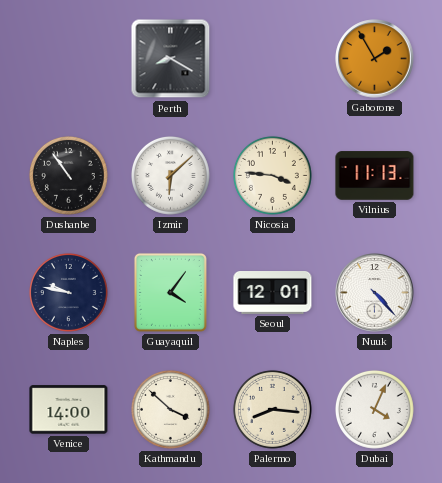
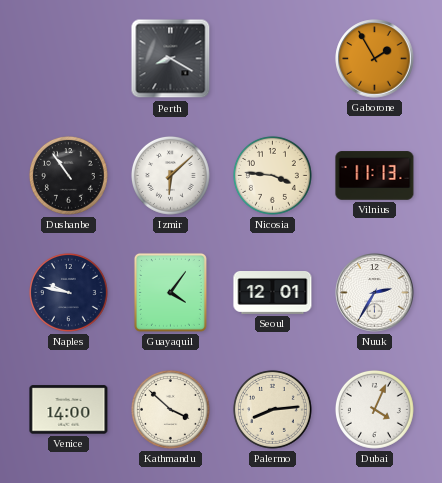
Nuuk: 4:23 -> 2:35
Palermo: 8:16 -> 8:14
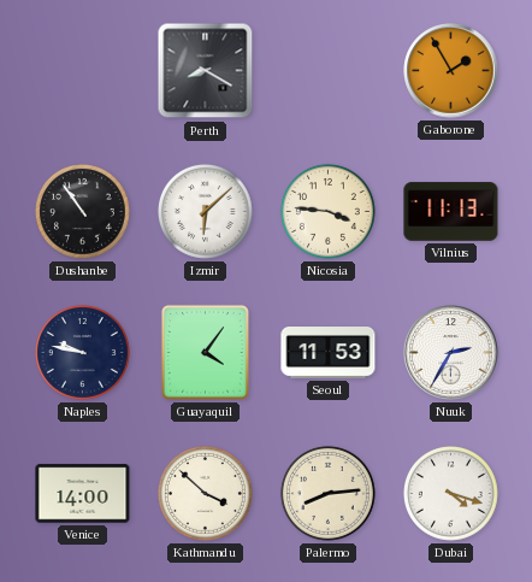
Seoul: 12:01 -> 11:53
Dubai: 4:04 -> 4:18
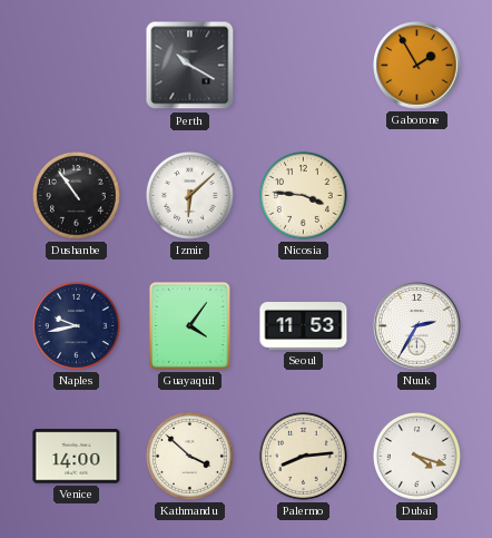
Perth: 8:20 -> 10:20
Vilnius: 11:13 -> none
Naples: 9:47 -> 9:43
